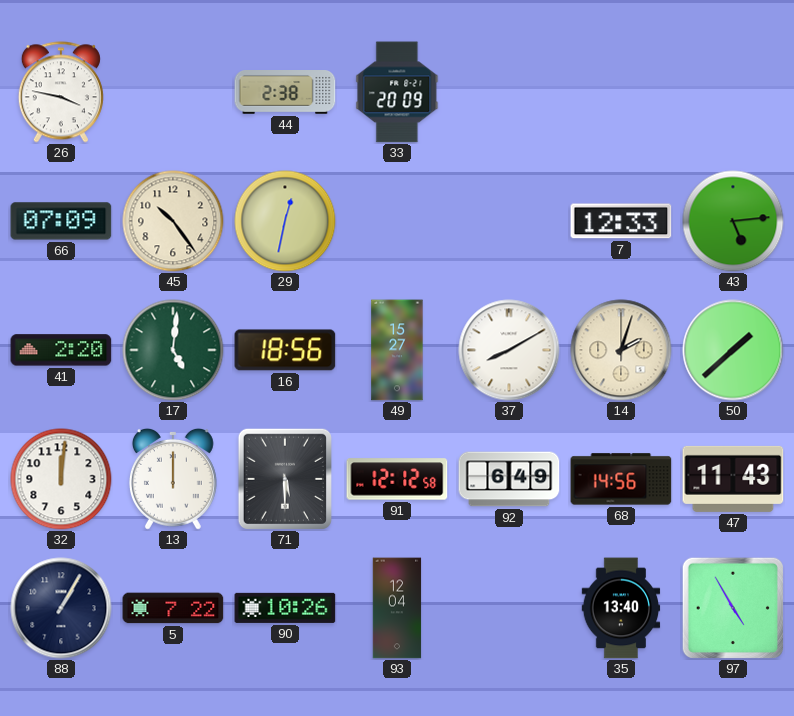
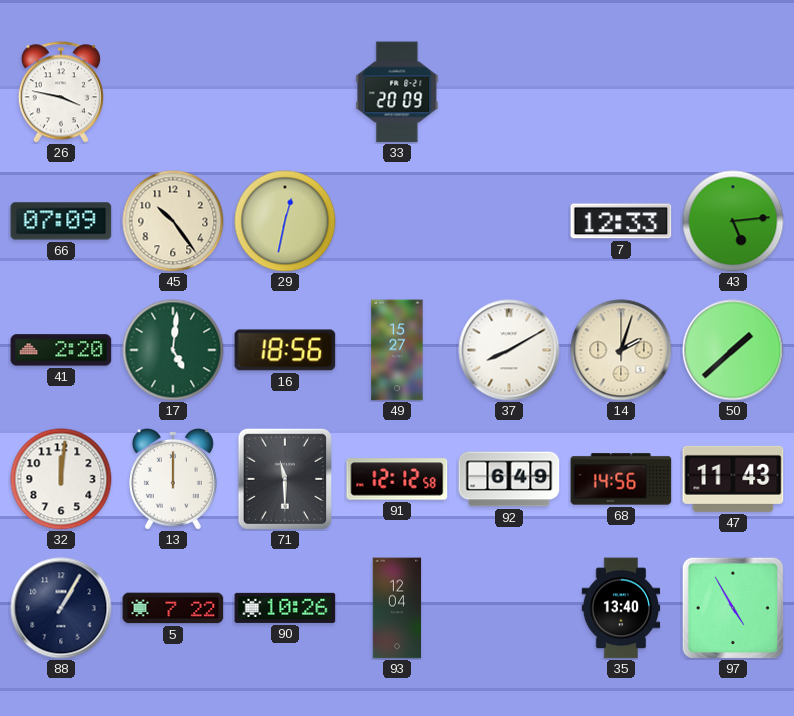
44: 2:38 -> none
71: 5:30 -> 11:30
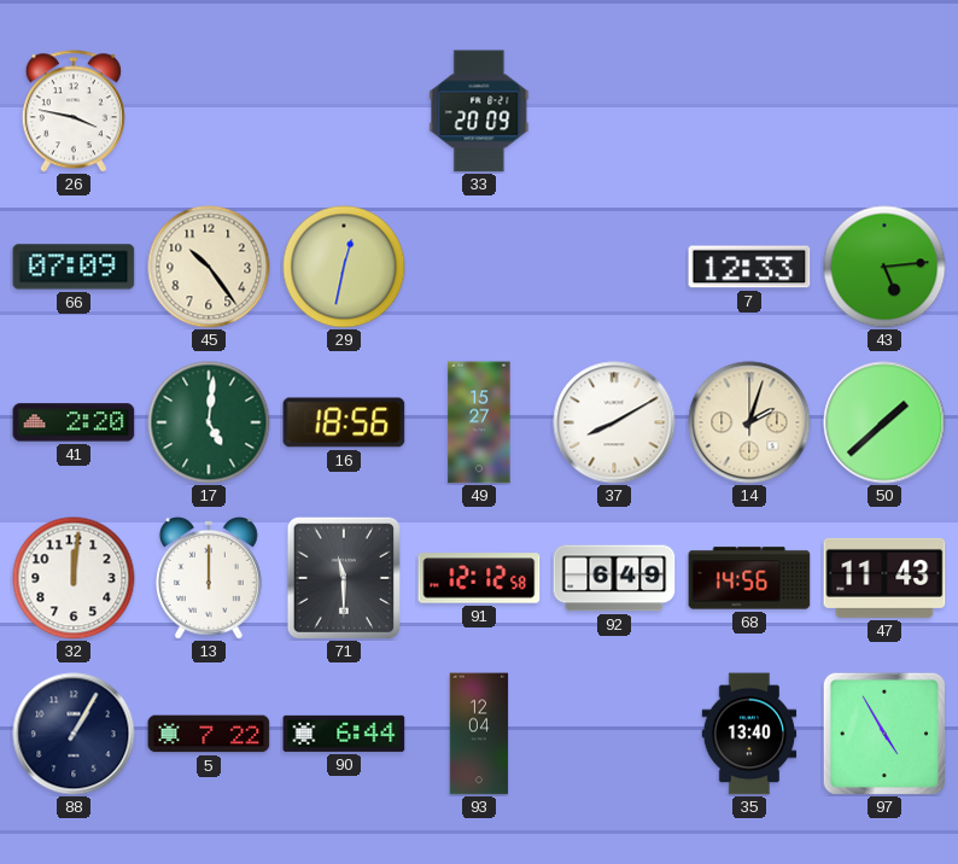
90: 10:26 -> 6:44
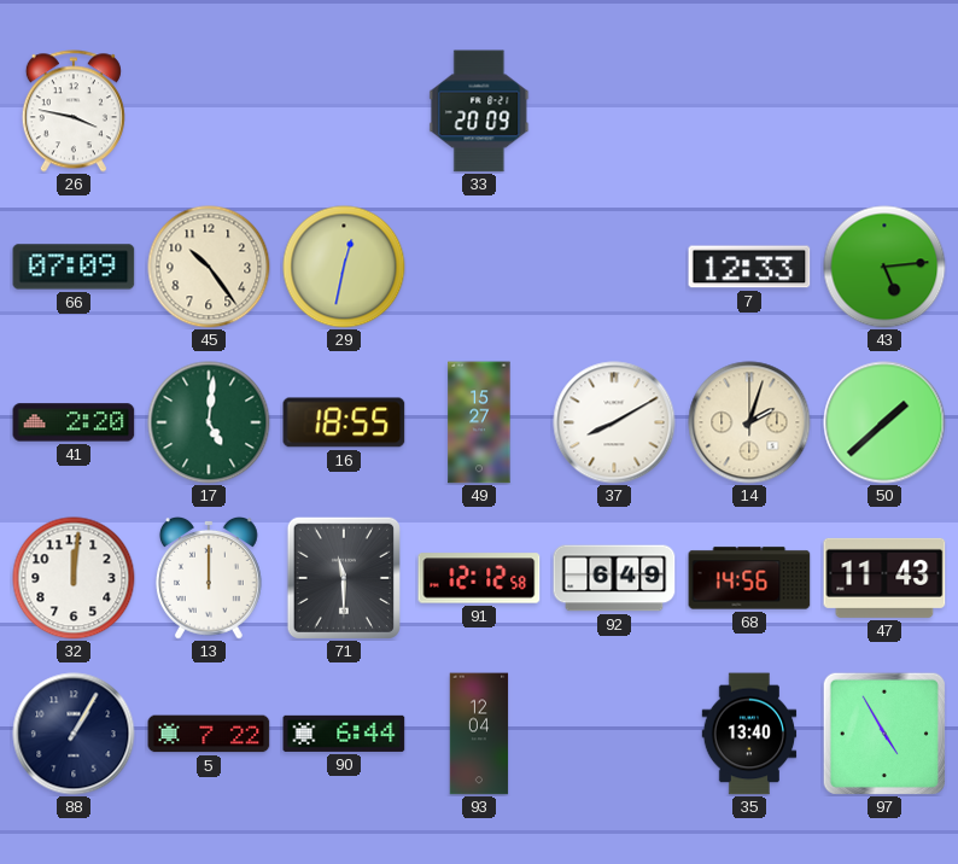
16: 18:56 -> 18:55
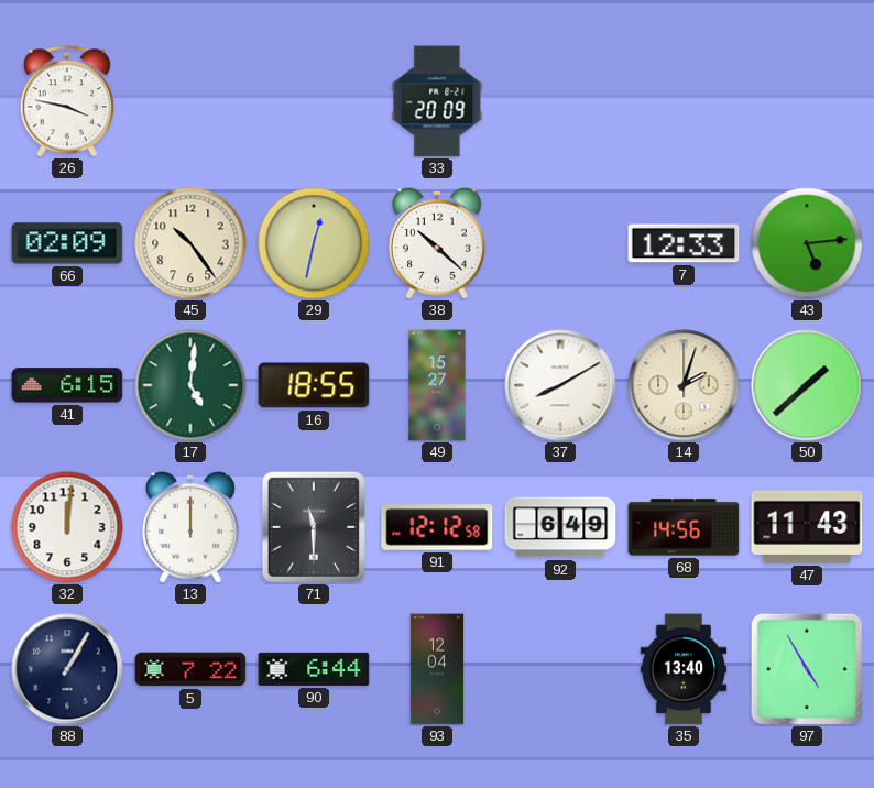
66: 07:09 -> 02:09
38: none -> 10:22
41: 2:20 -> 6:15
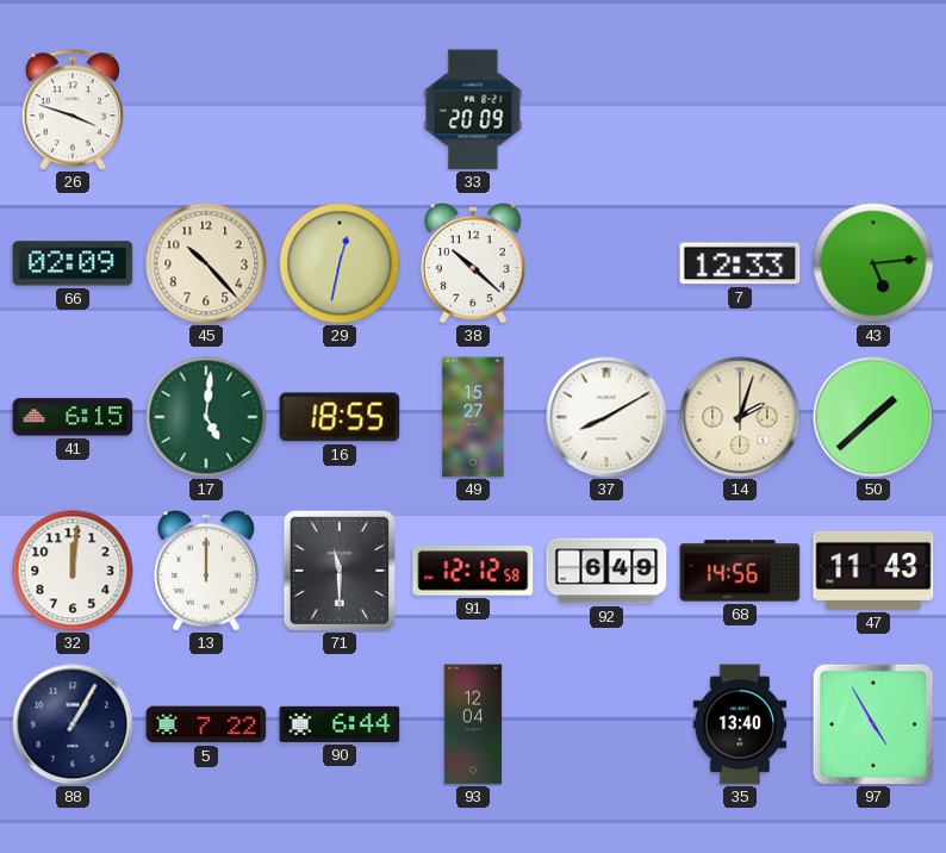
26: 3:47 -> 3:48
45: 10:24 -> 10:23
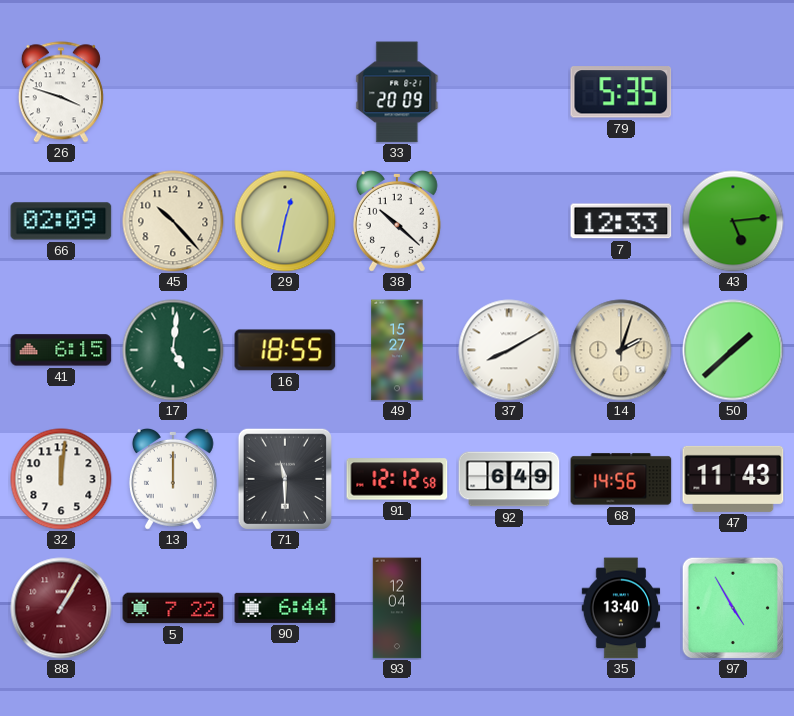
79: none -> 5:35
88 dial: navy -> burgundy
